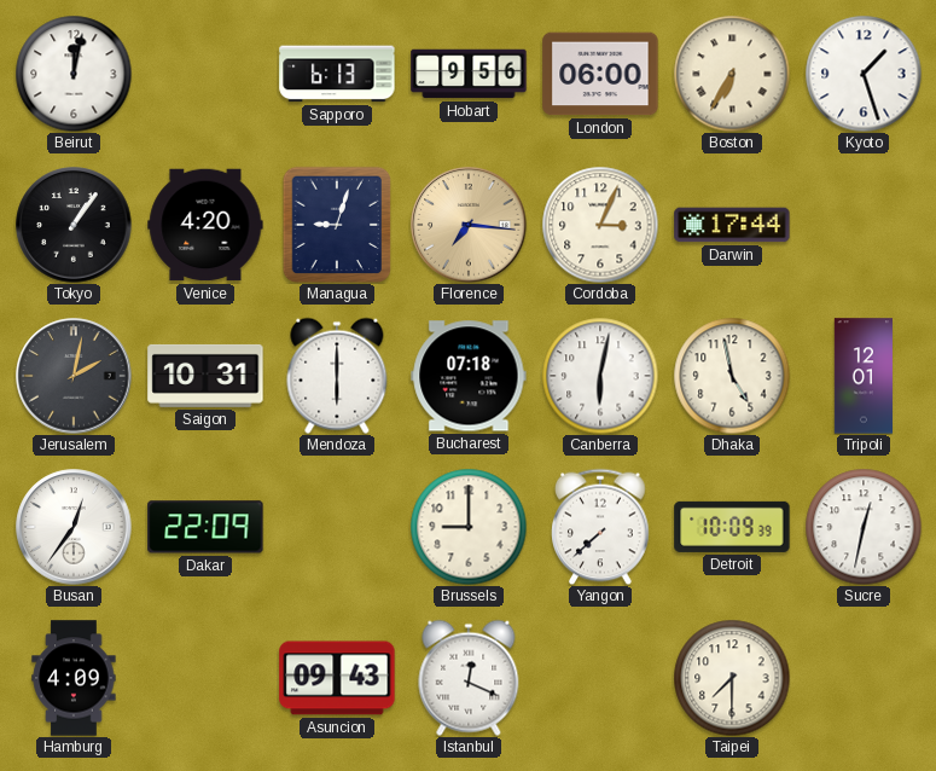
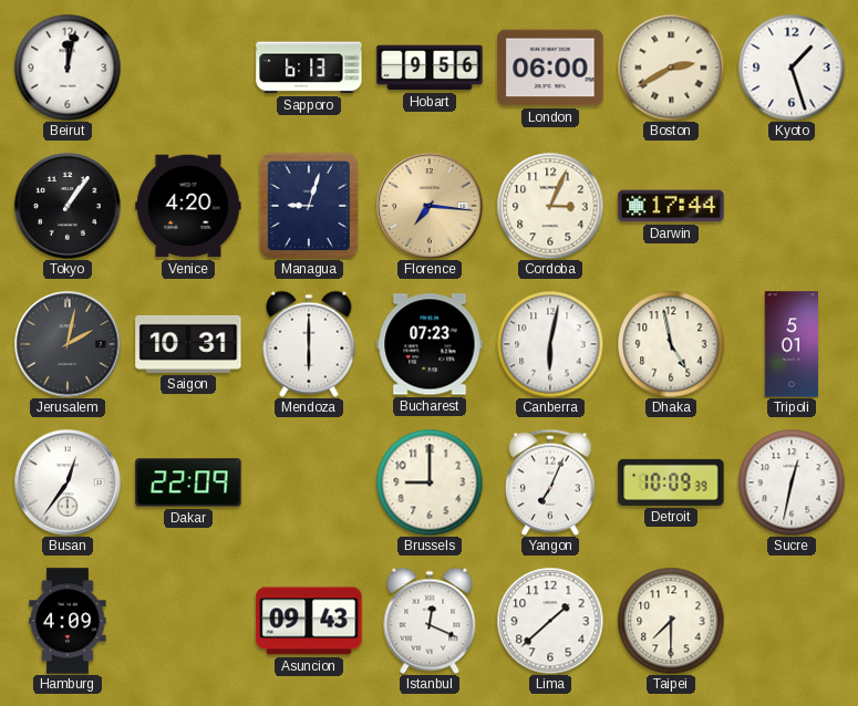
Boston: 6:35 -> 2:40
Bucharest: 07:18 -> 07:23
Tripoli: 12:01 -> 5:01
Yangon: 7:38 -> 7:04
Lima: none -> 1:38
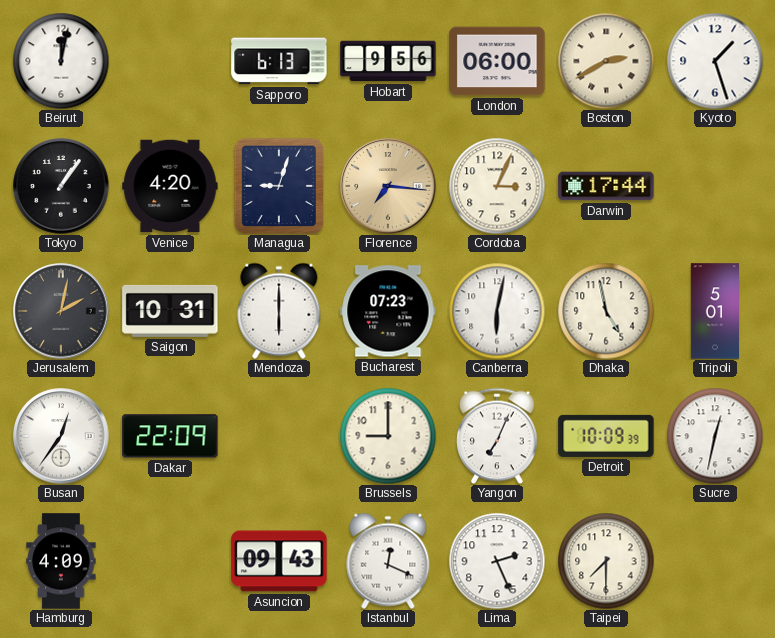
Lima: 1:38 -> 2:26
